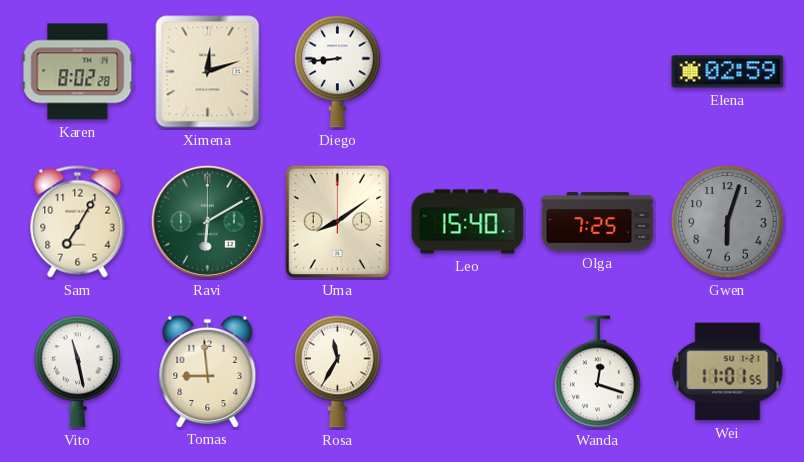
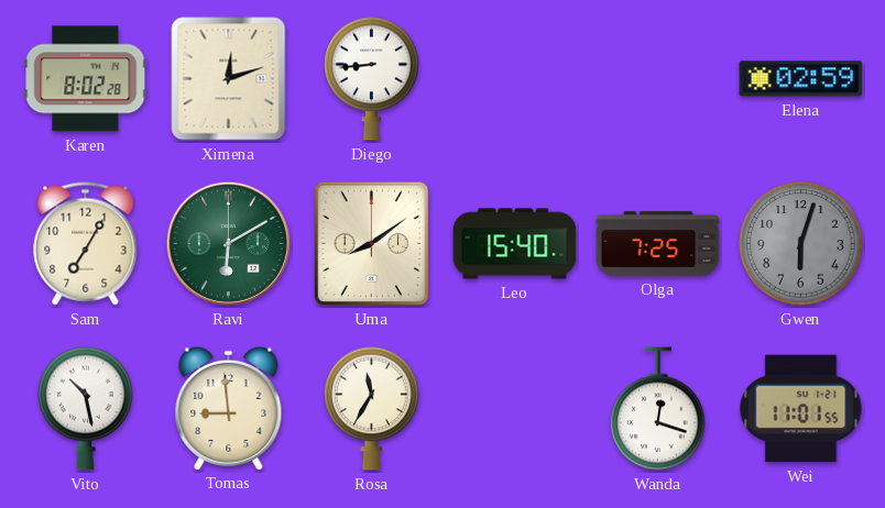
Vito: 11:28 -> 10:28
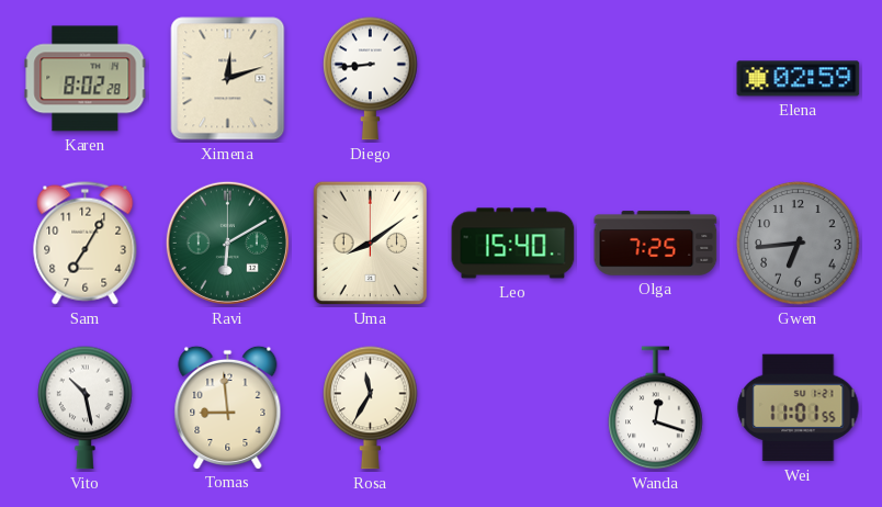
Gwen: 6:03 -> 6:44
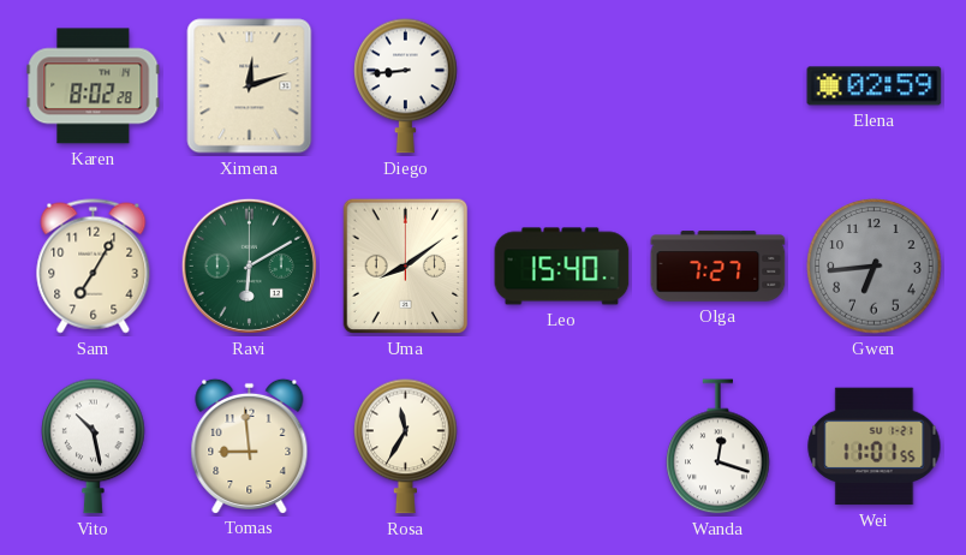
Olga: 7:25 -> 7:27
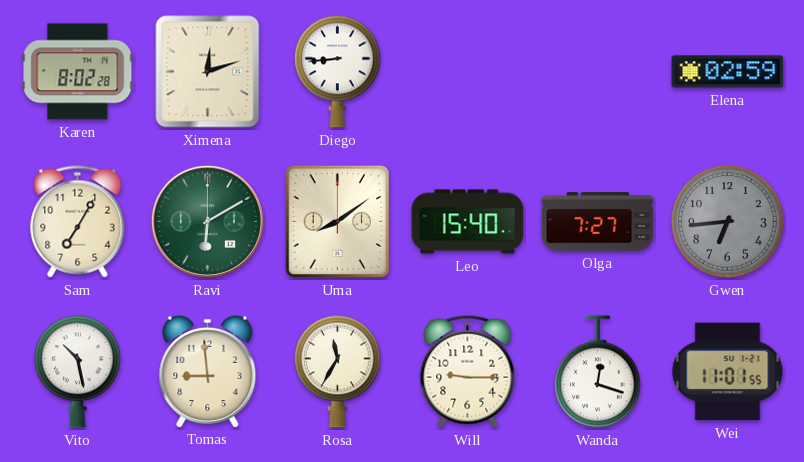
Will: none -> 9:15
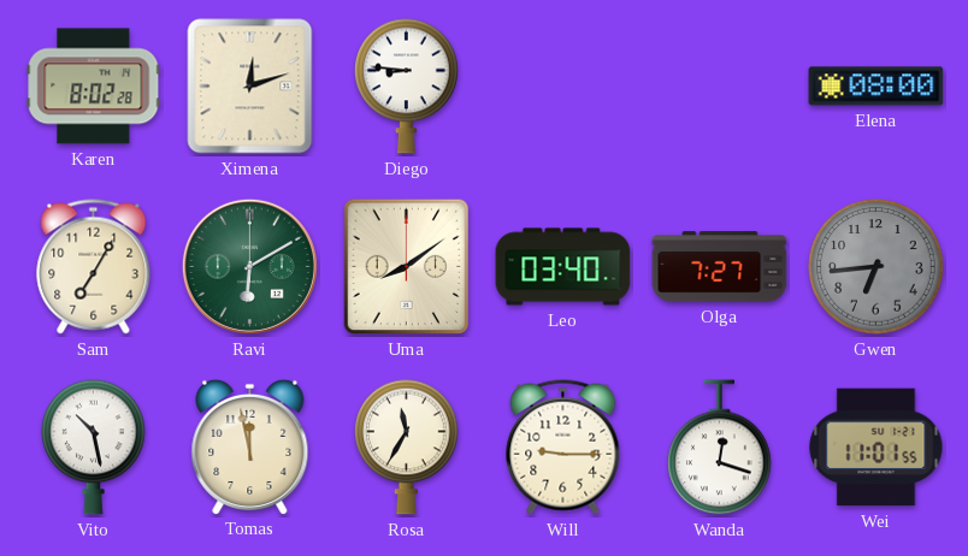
Diego: 8:44 -> 8:46
Elena: 02:59 -> 08:00
Leo: 15:40 -> 03:40
Tomas: 8:59 -> 11:58
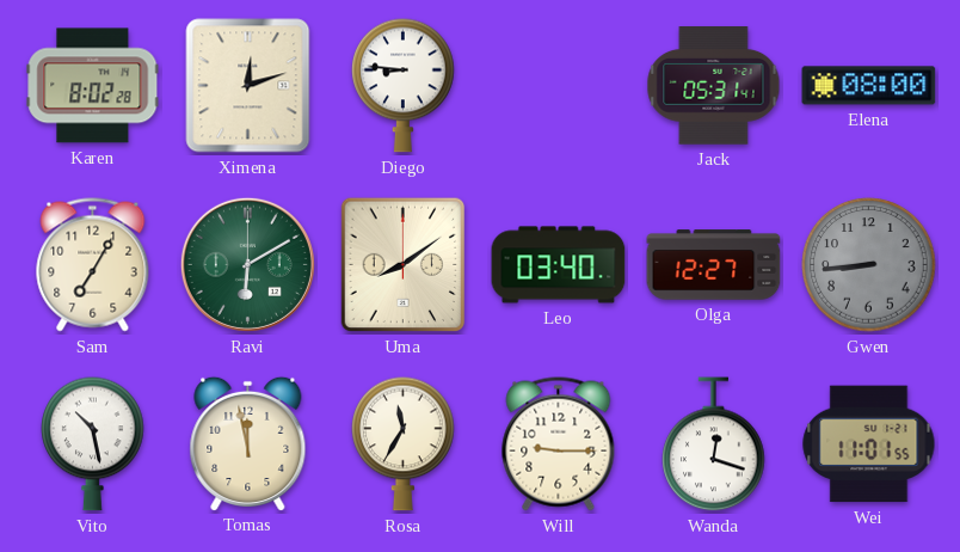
Jack: none -> 05:31
Olga: 7:27 -> 12:27
Gwen: 6:44 -> 8:44
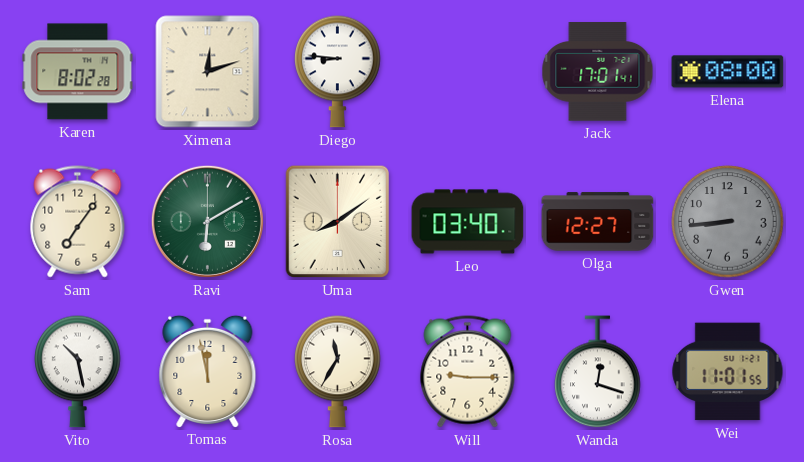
Jack: 05:31 -> 17:01
Sam: 7:05 -> 7:06
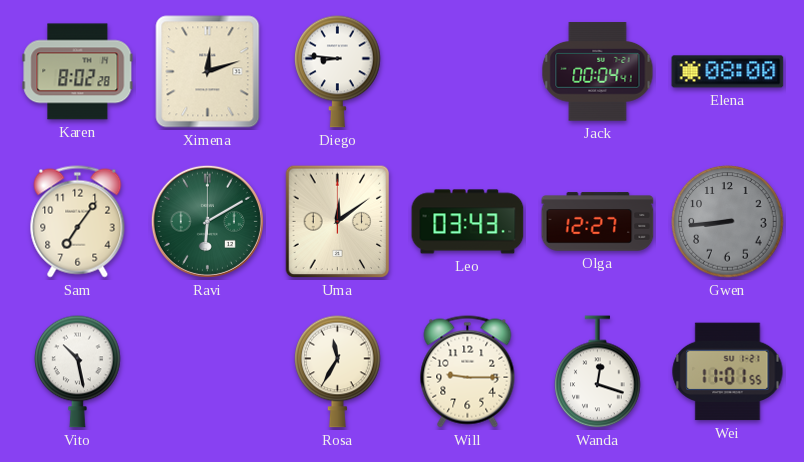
Jack: 17:01 -> 00:04
Uma: 8:09 -> 12:09
Leo: 03:40 -> 03:43
Tomas: 11:58 -> none
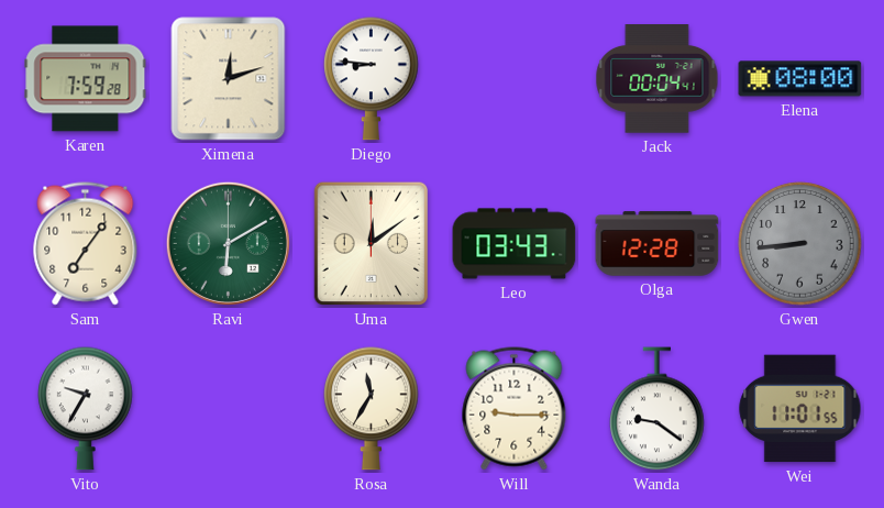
Karen: 8:02 -> 7:59
Olga: 12:27 -> 12:28
Vito: 10:28 -> 9:35
Wanda: 12:18 -> 9:21
